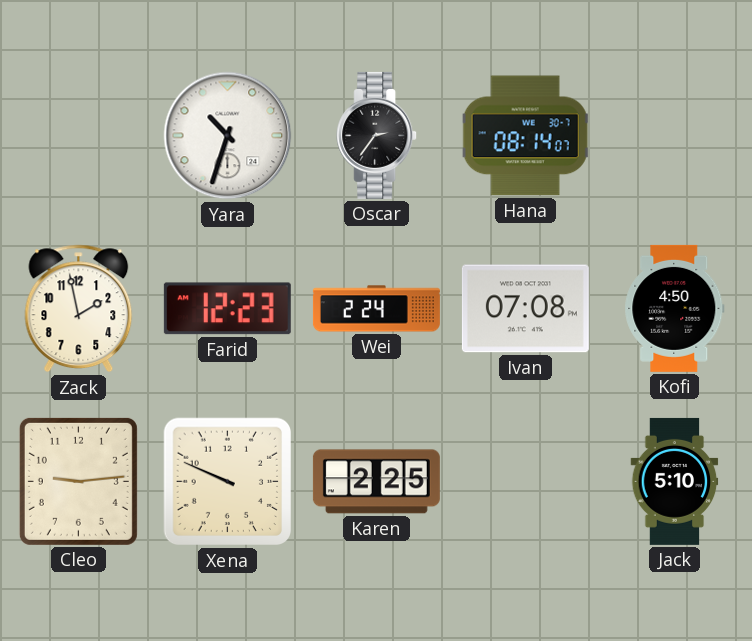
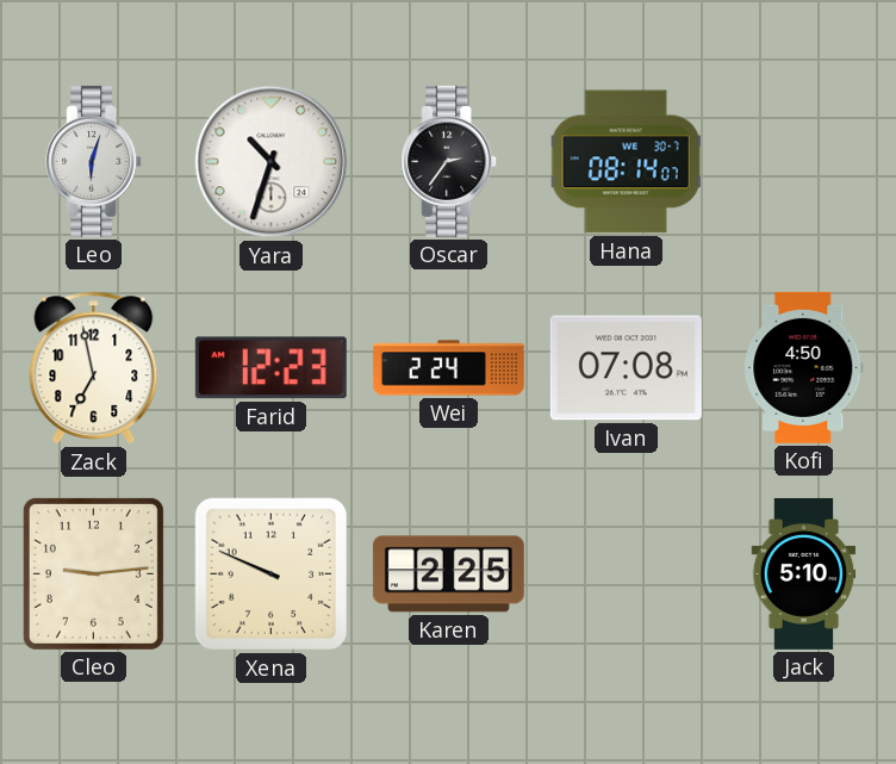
Leo: none -> 6:03
Zack: 1:58 -> 6:58
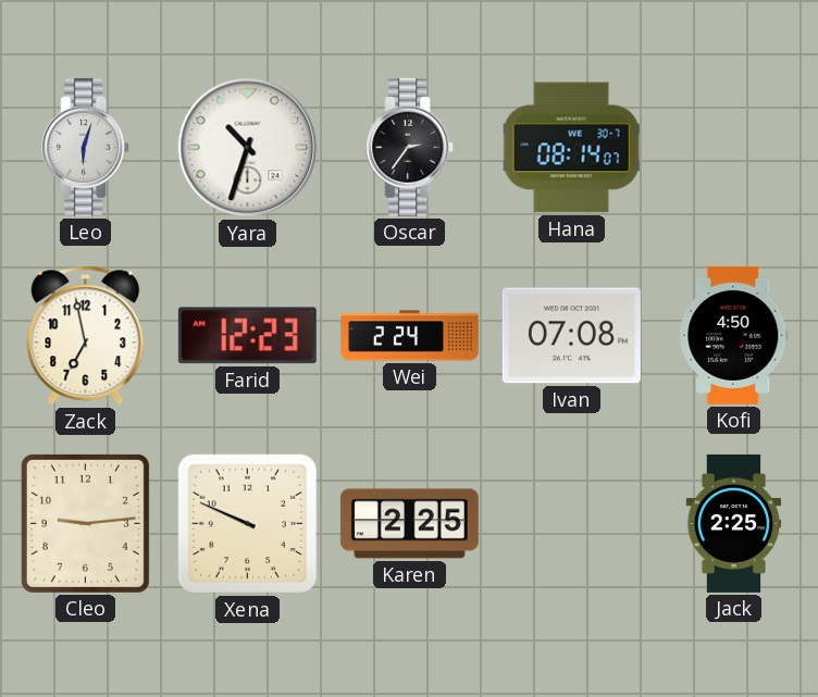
Jack: 5:10 -> 2:25
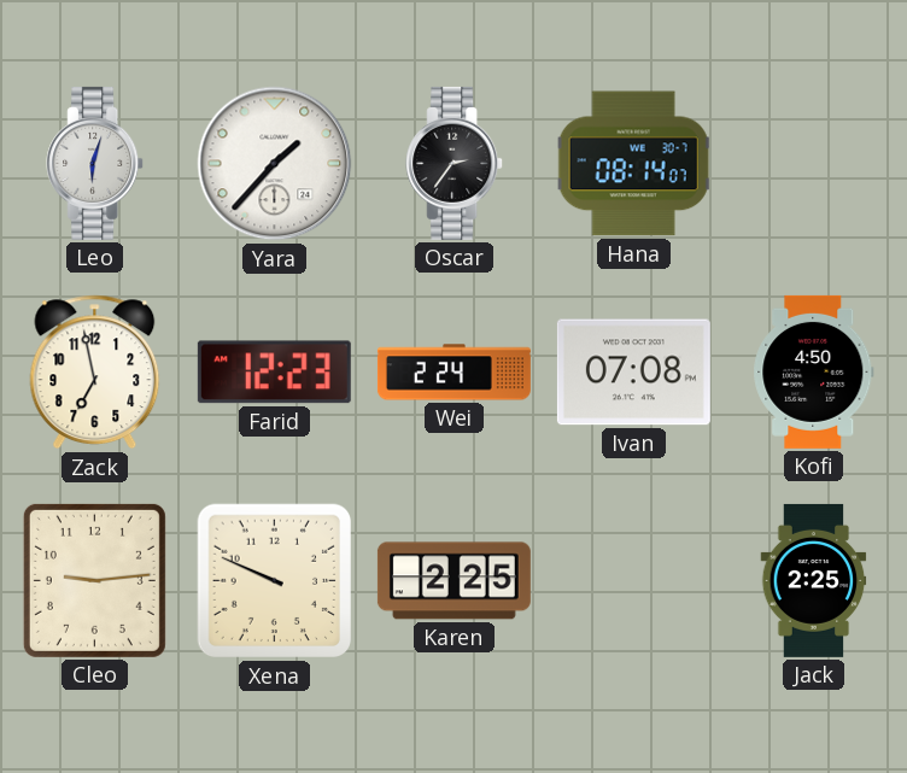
Yara: 10:33 -> 1:37
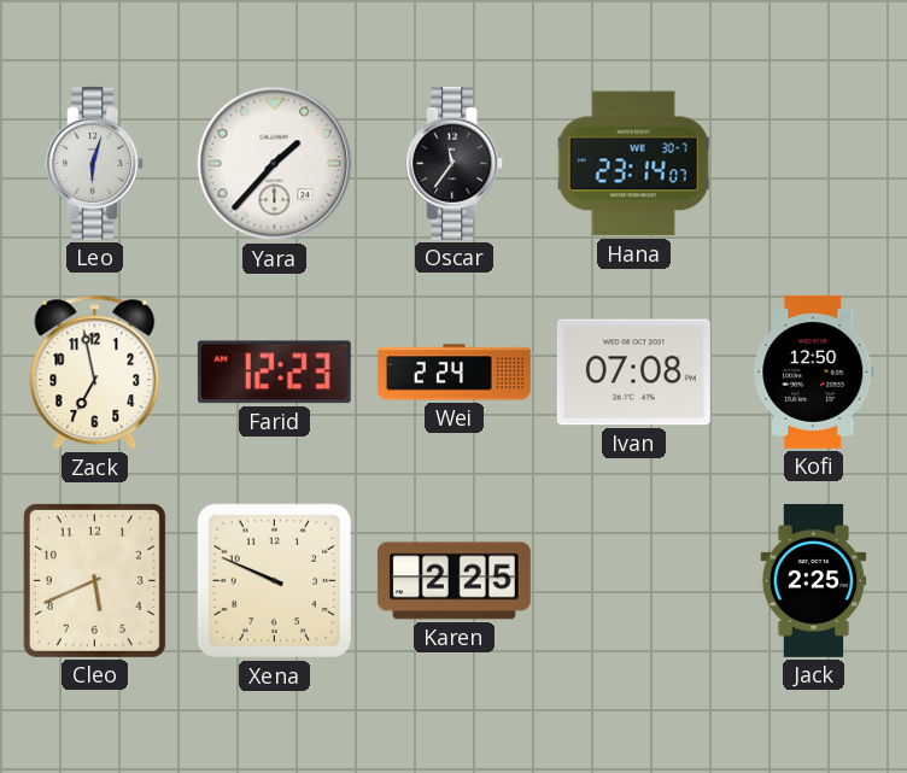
Oscar: 2:36 -> 11:36
Hana: 08:14 -> 23:14
Kofi: 4:50 -> 12:50
Cleo: 9:14 -> 5:41
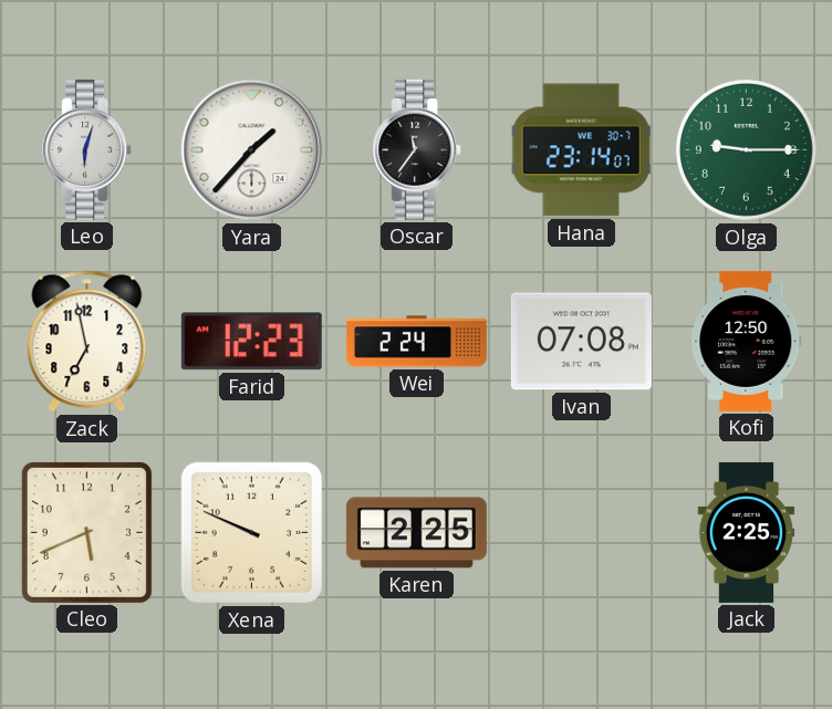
Olga: none -> 9:15
